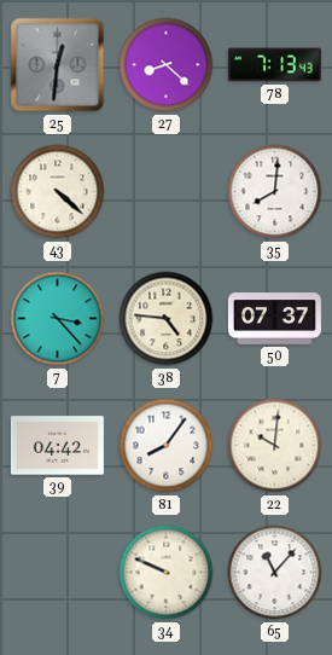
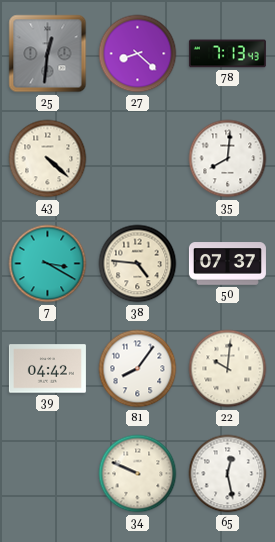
7: 3:23 -> 3:20
65: 11:07 -> 12:28
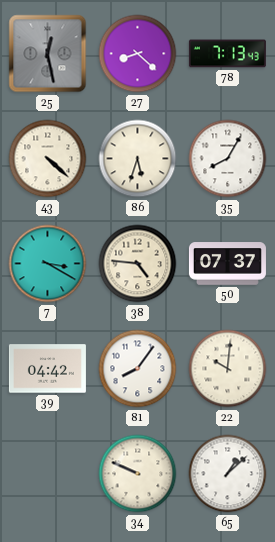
25: 12:31 -> 12:28
86: none -> 5:33
35: 8:01 -> 8:05
65: 12:28 -> 1:08
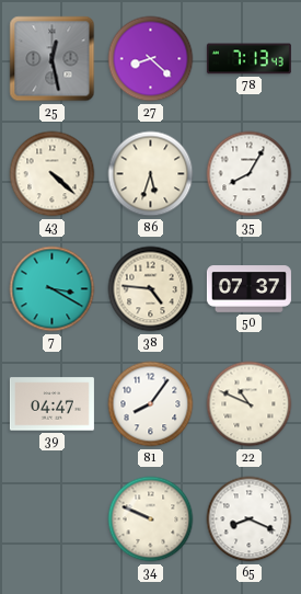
39: 04:42 -> 04:47
22: 10:01 -> 10:49
65: 1:08 -> 8:19
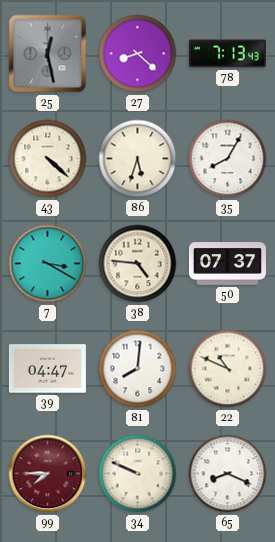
81: 8:06 -> 8:01
99: none -> 7:45
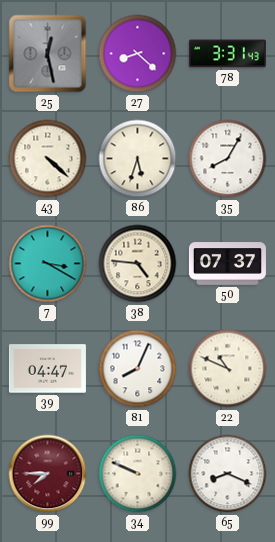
78: 7:13 -> 3:31
81: 8:01 -> 8:04
